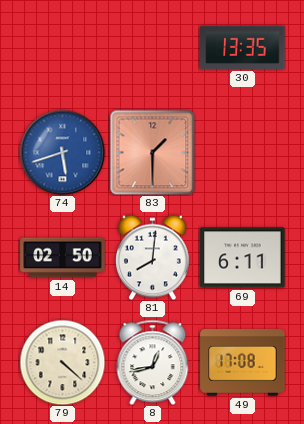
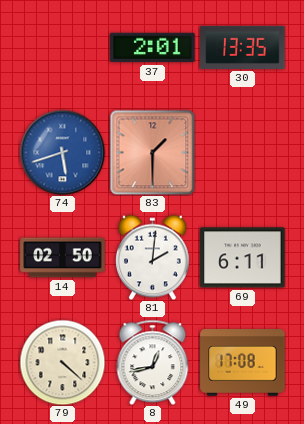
37: none -> 2:01
81: 8:01 -> 2:01
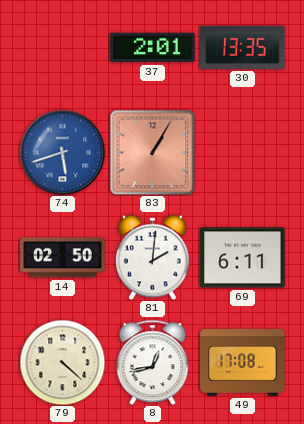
83: 1:30 -> 1:05
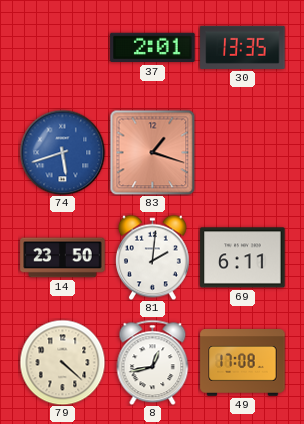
83: 1:05 -> 1:18
14: 02:50 -> 23:50
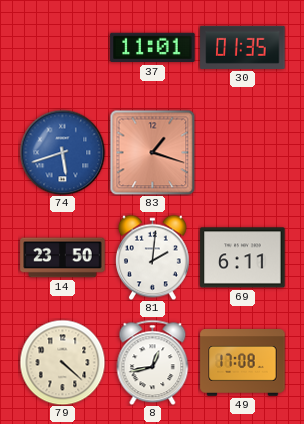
37: 2:01 -> 11:01
30: 13:35 -> 01:35
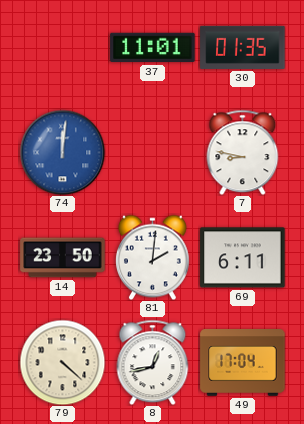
74: 5:42 -> 12:01
83: 1:18 -> none
7: none -> 8:47
49: 17:08 -> 17:04
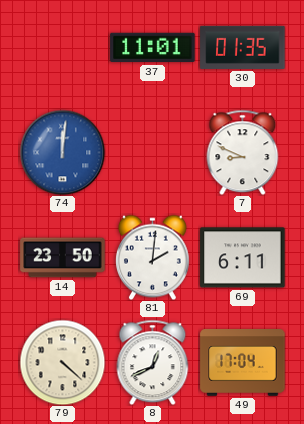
7: 8:47 -> 8:49
8: 12:43 -> 12:41
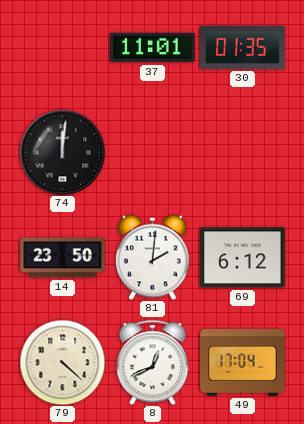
74 dial: blue -> black
7: 8:49 -> none
69: 6:11 -> 6:12
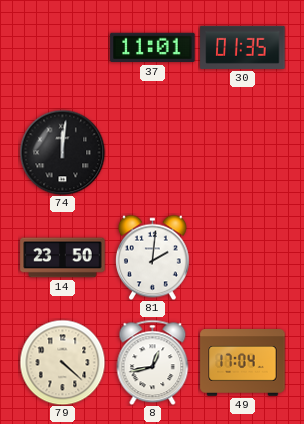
69: 6:12 -> none
8: 12:41 -> 12:43
